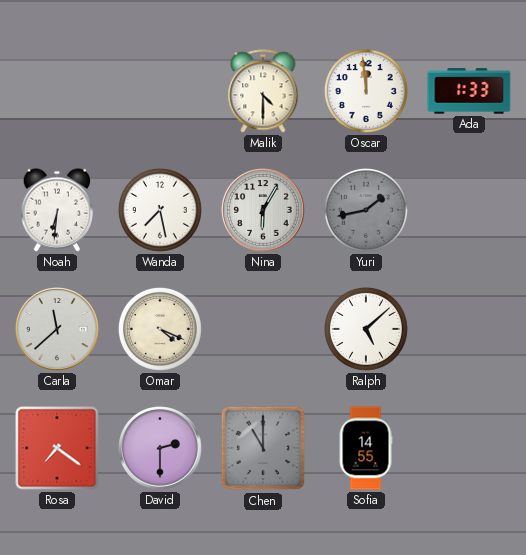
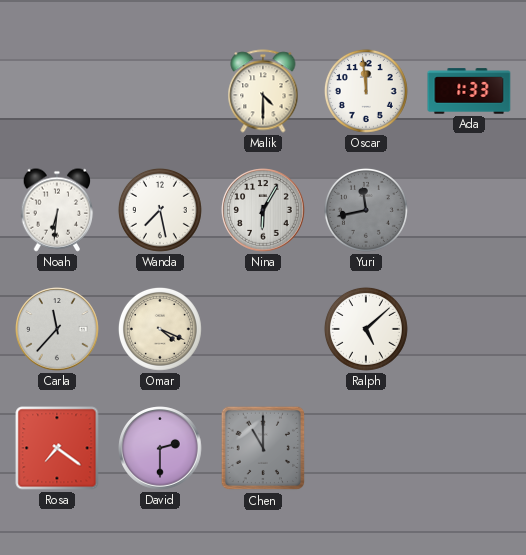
Yuri: 1:43 -> 11:43
Carla: 11:38 -> 11:37
Sofia: 14:55 -> none
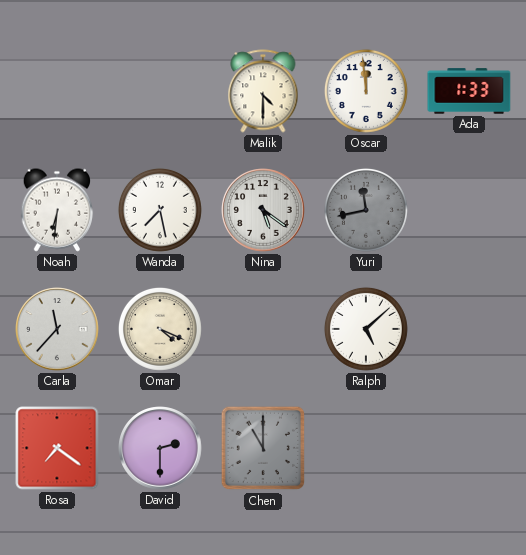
Nina: 6:05 -> 5:21
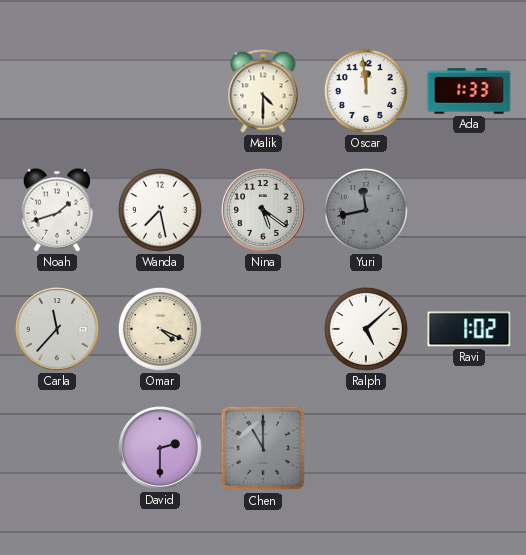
Noah: 6:31 -> 1:42
Ravi: none -> 1:02
Rosa: 7:21 -> none
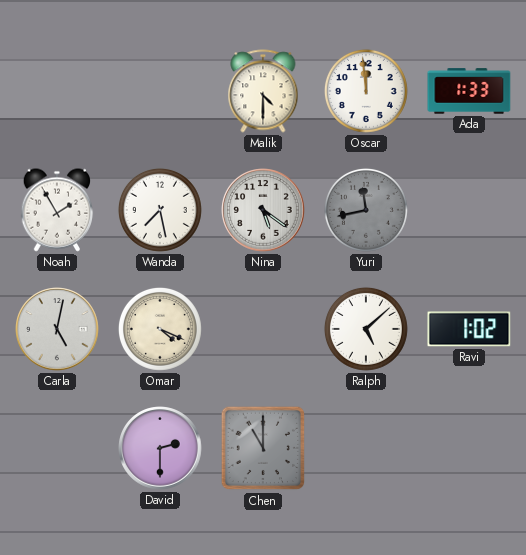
Noah: 1:42 -> 1:55
Carla: 11:37 -> 5:02
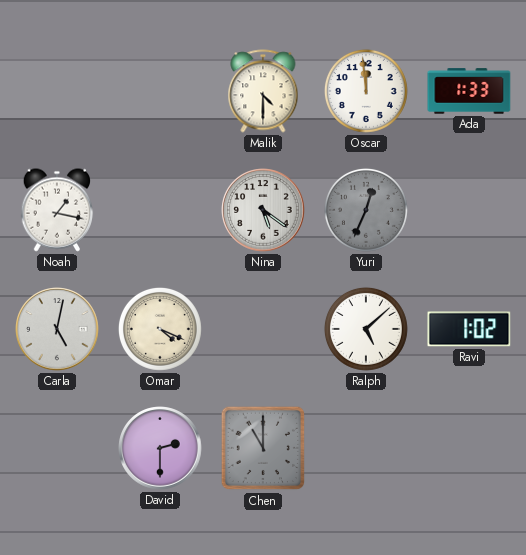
Noah: 1:55 -> 1:17
Wanda: 7:28 -> none
Yuri: 11:43 -> 12:34
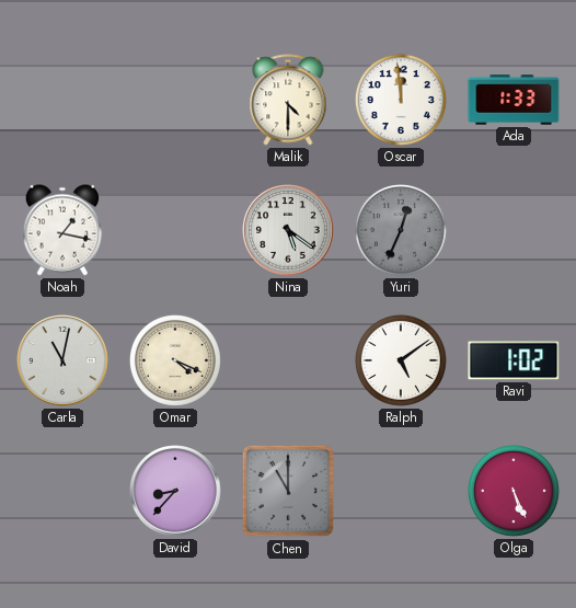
Carla: 5:02 -> 11:02
Ralph: 5:08 -> 5:09
David: 2:30 -> 8:37
Olga: none -> 5:26
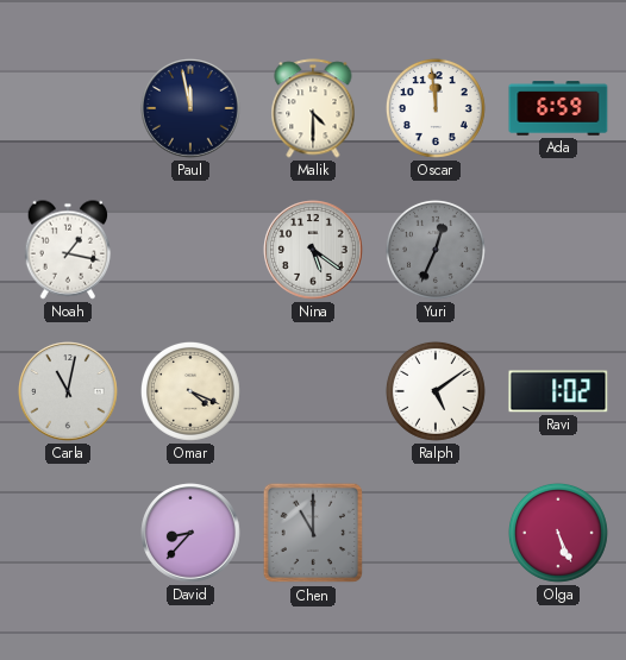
Paul: none -> 11:58
Ada: 1:33 -> 6:59
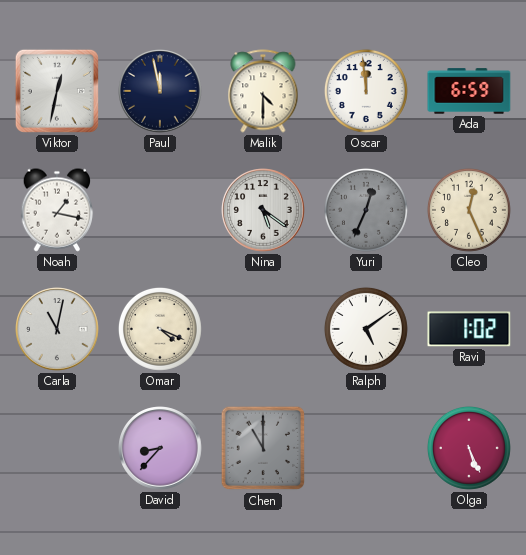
Viktor: none -> 12:32
Cleo: none -> 12:26
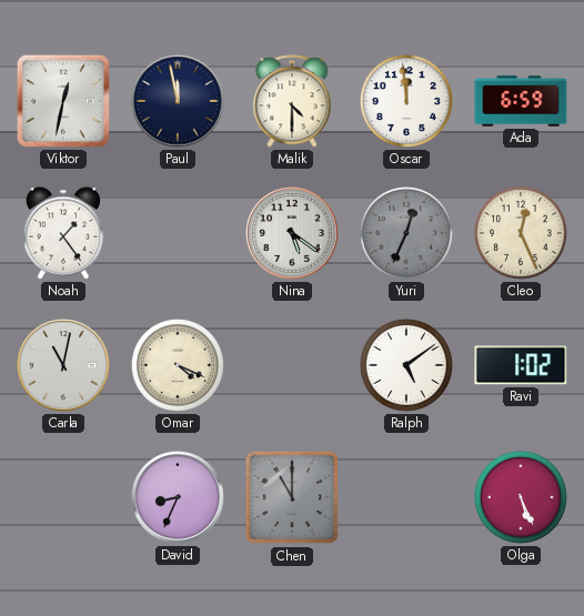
Noah: 1:17 -> 1:24
David: 8:37 -> 8:34
